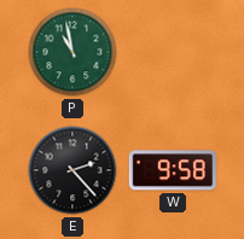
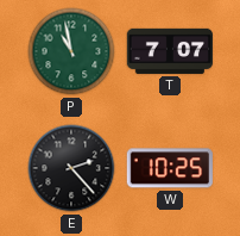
T: none -> 7:07
W: 9:58 -> 10:25
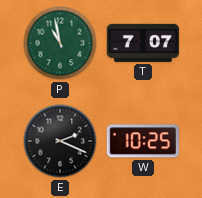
E: 2:23 -> 2:19
